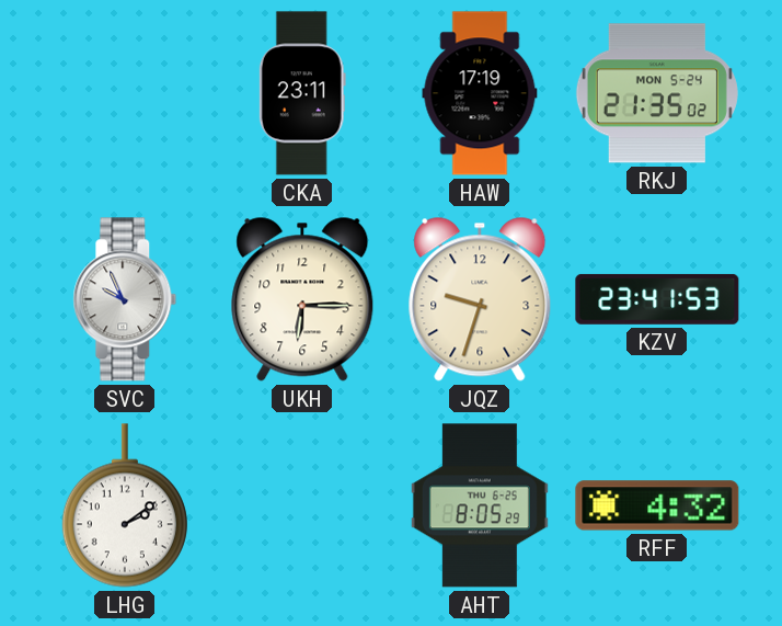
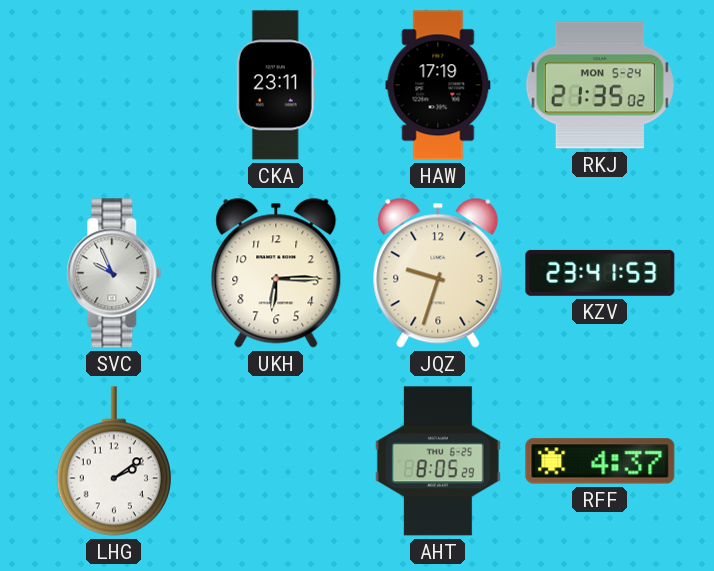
RFF: 4:32 -> 4:37
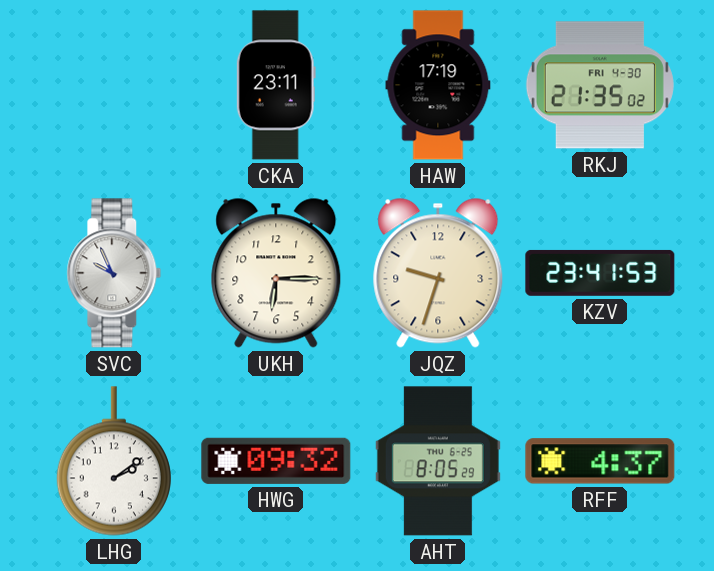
RKJ date: MON 5-24 -> FRI 4-30
HWG: none -> 09:32
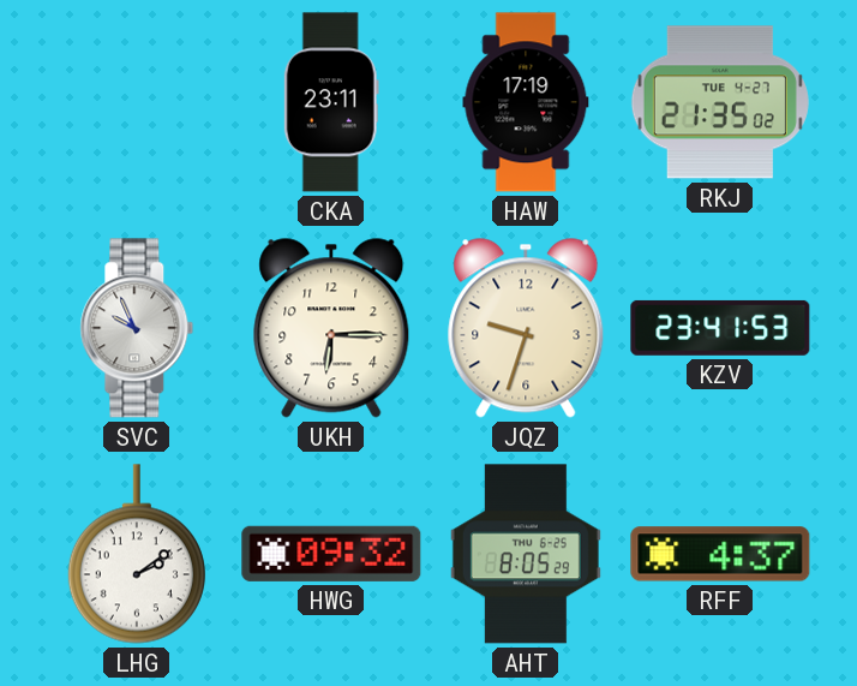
RKJ date: FRI 4-30 -> TUE 4-27
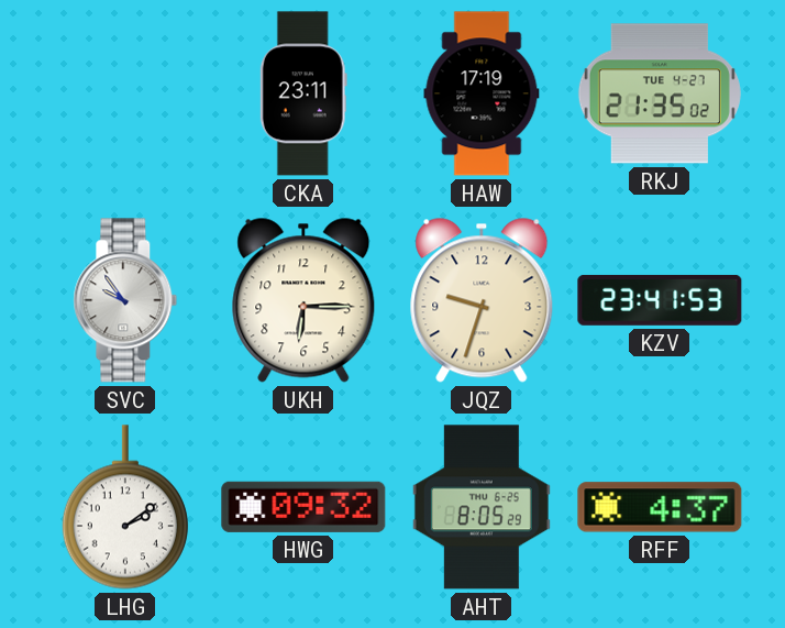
SVC: 9:56 -> 9:54
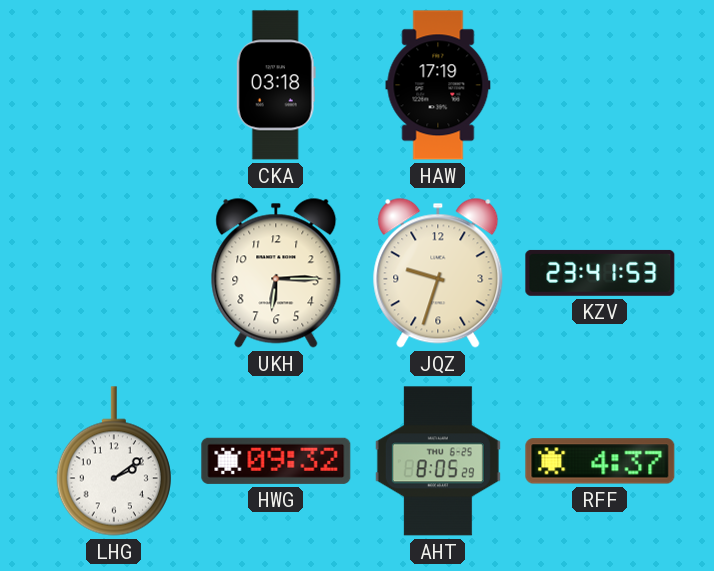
CKA: 23:11 -> 03:18
RKJ: 21:35 -> none
SVC: 9:54 -> none
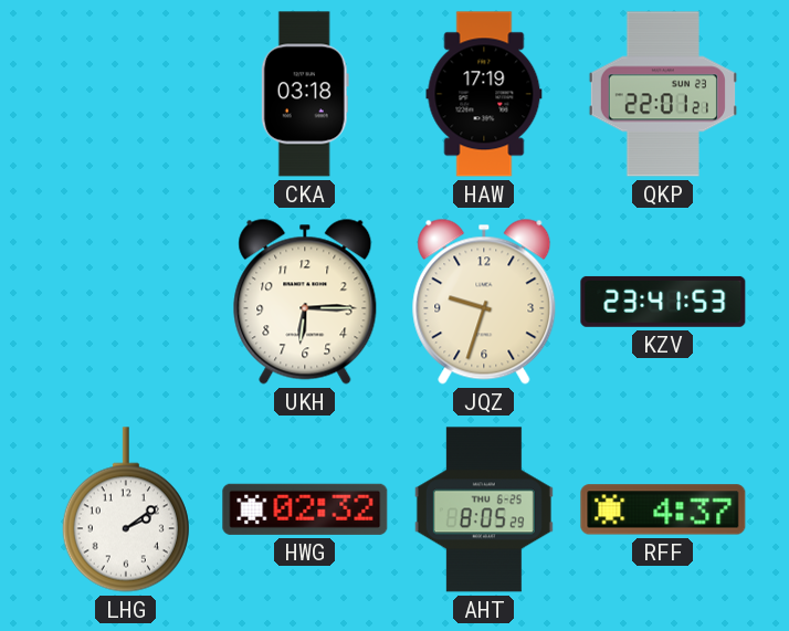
QKP: none -> 22:01
HWG: 09:32 -> 02:32
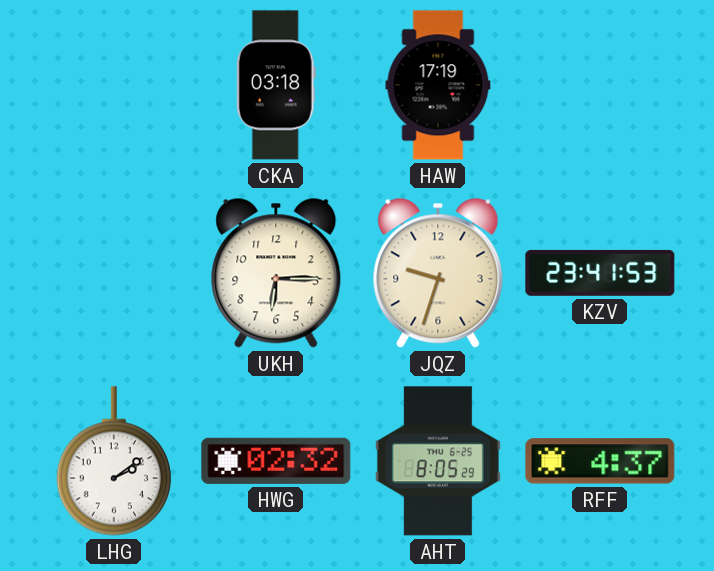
QKP: 22:01 -> none
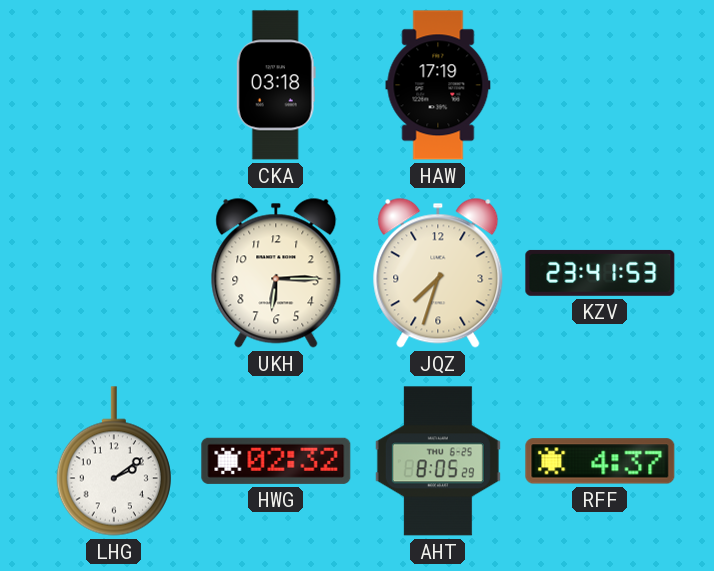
JQZ: 9:33 -> 7:33
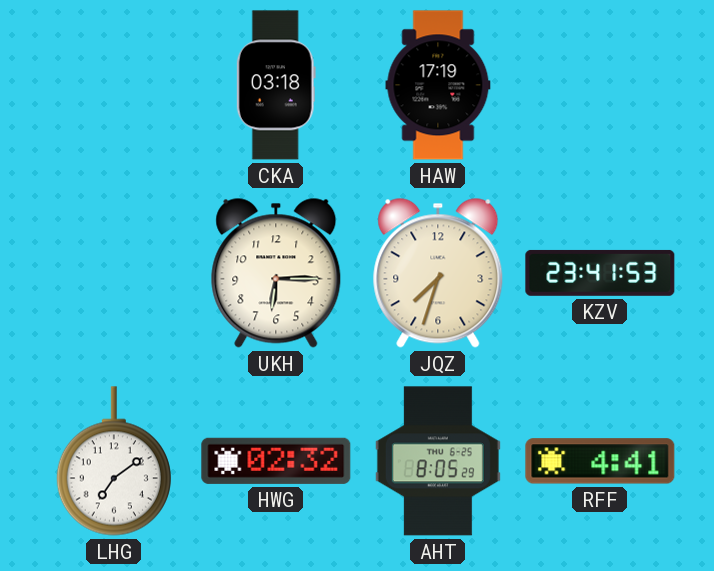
LHG: 2:09 -> 7:09
RFF: 4:37 -> 4:41
